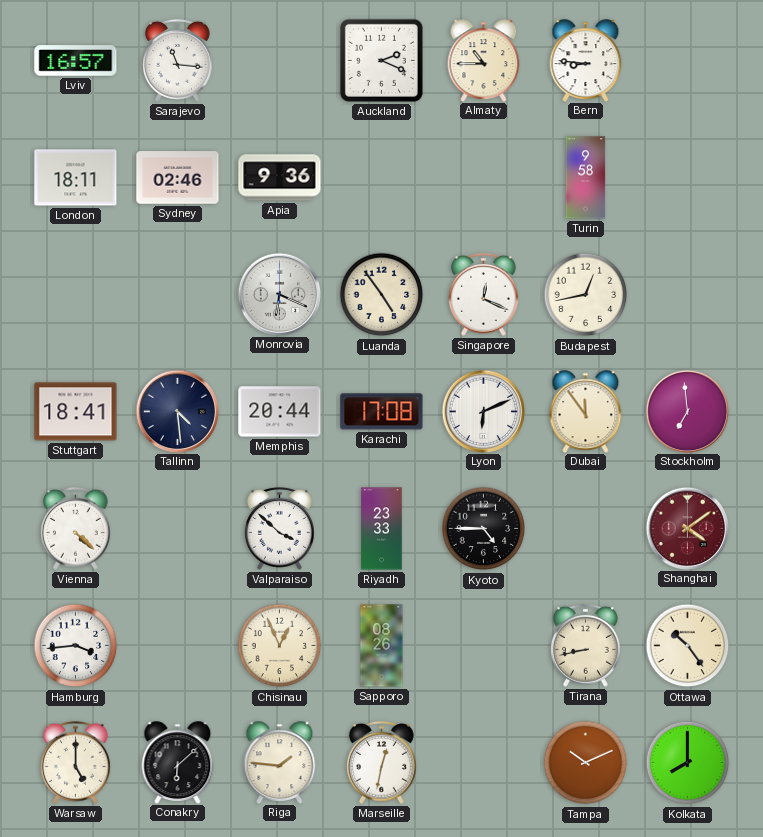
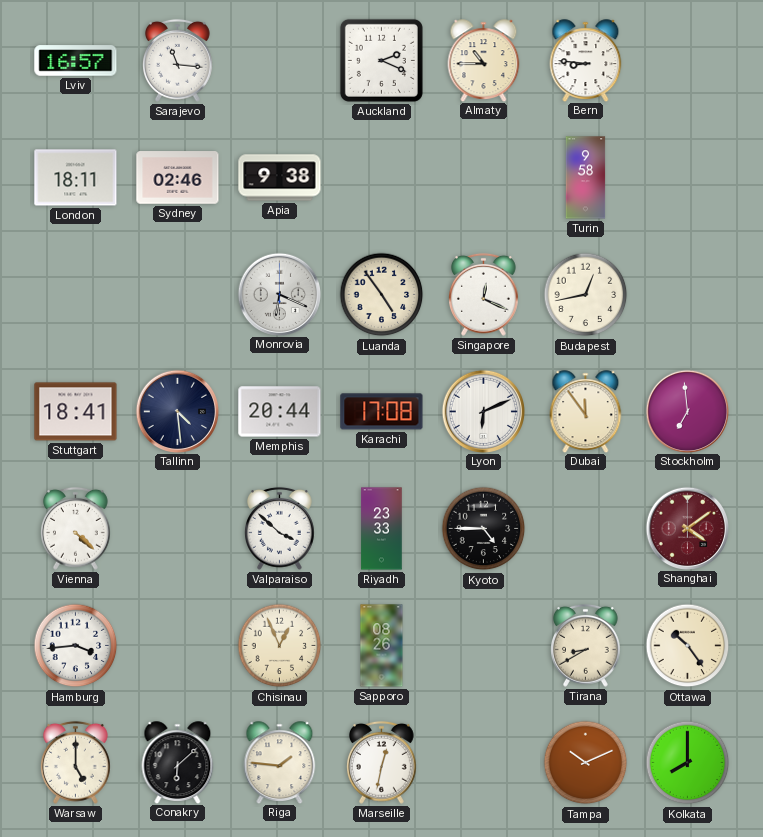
Apia: 9:36 -> 9:38
Tirana: 8:43 -> 8:40
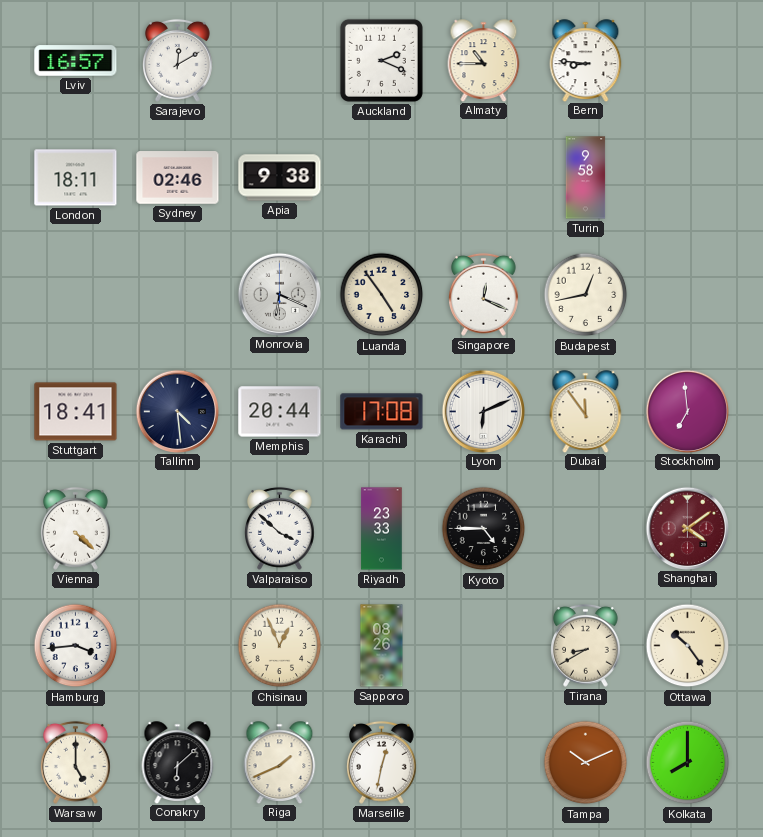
Sarajevo: 11:16 -> 12:10
Riga: 1:46 -> 1:41
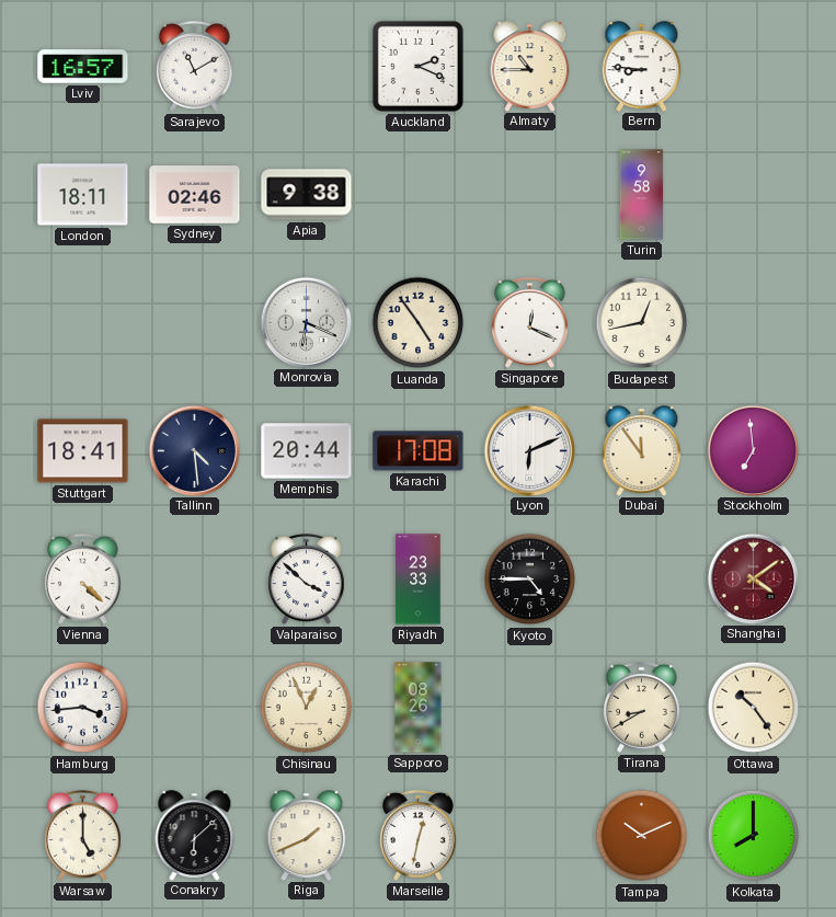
Sarajevo: 12:10 -> 11:10
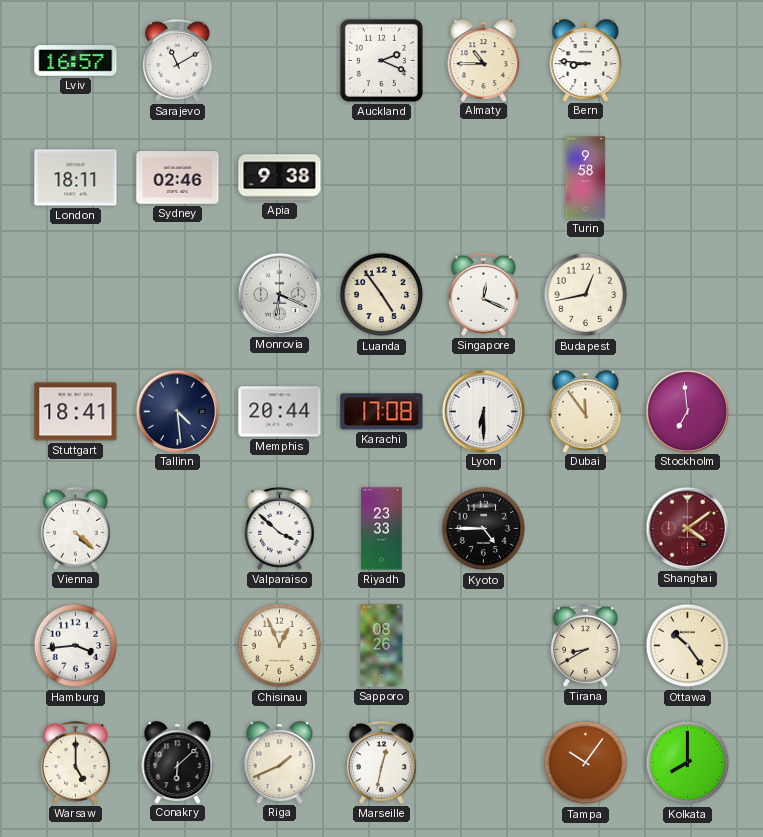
Lyon: 6:11 -> 6:30
Tampa: 10:11 -> 10:06
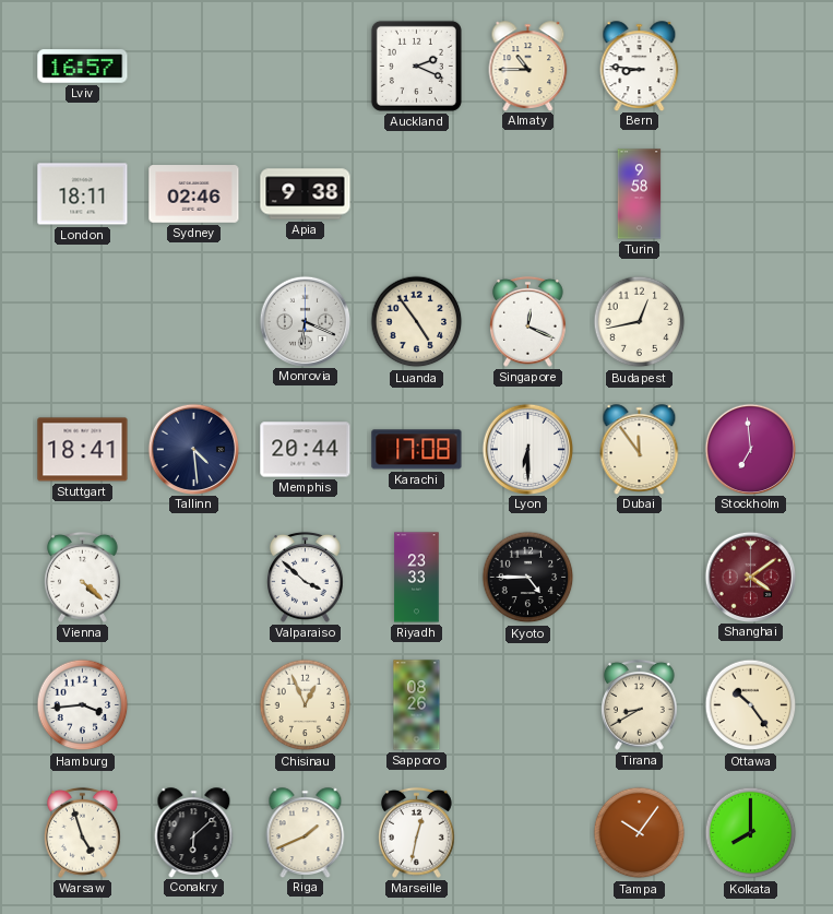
Sarajevo: 11:10 -> none
Warsaw: 5:00 -> 4:57
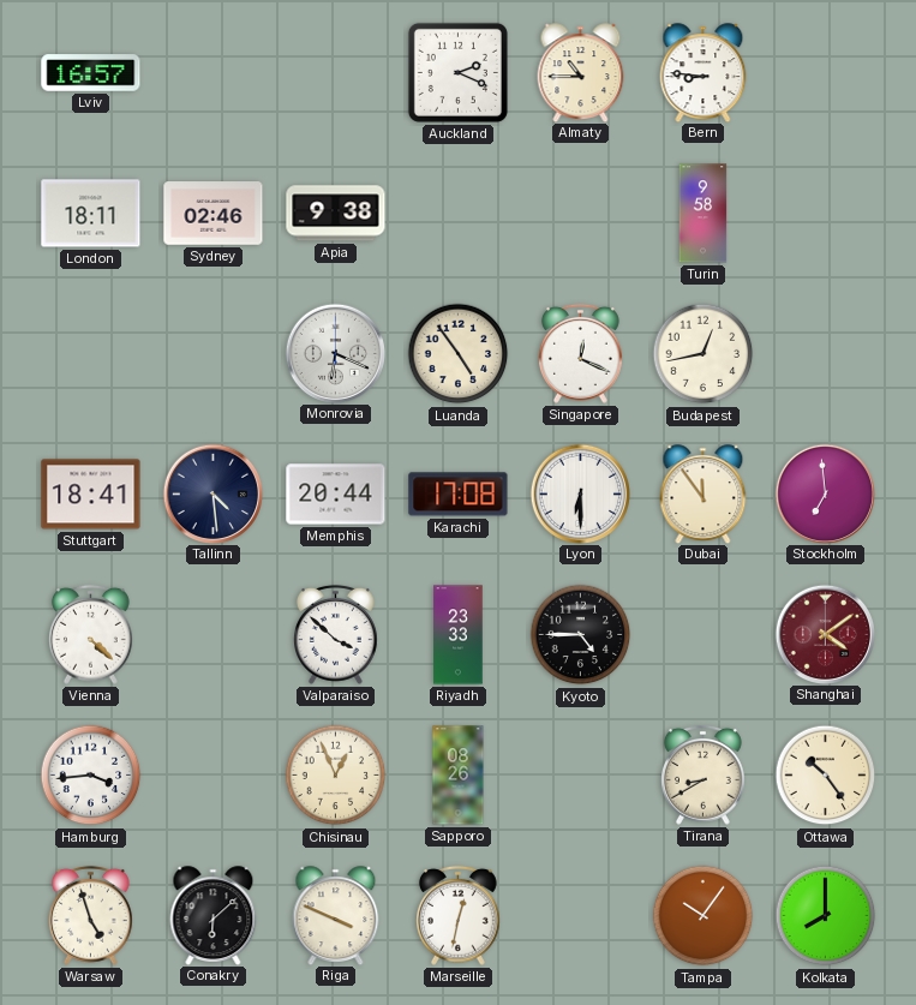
Riga: 1:41 -> 3:49
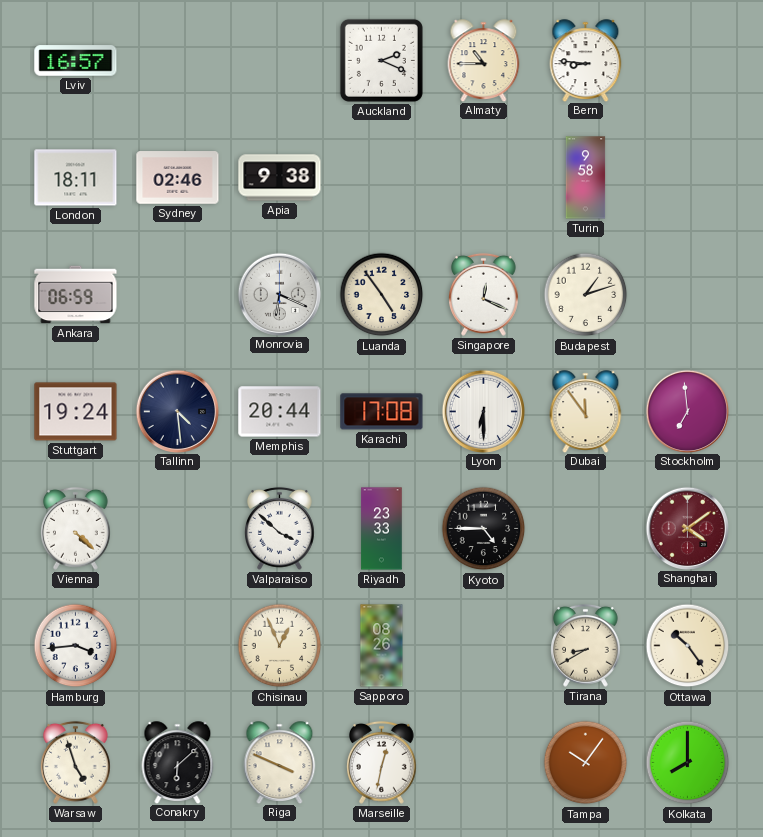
Ankara: none -> 06:59
Budapest: 12:43 -> 1:12
Stuttgart: 18:41 -> 19:24
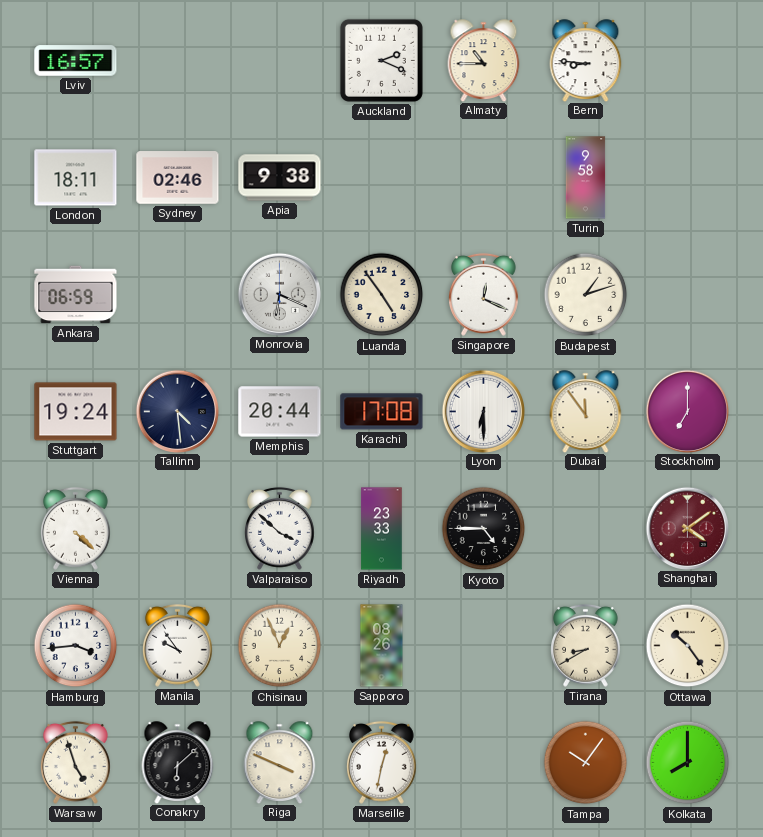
Stockholm: 6:59 -> 7:00
Manila: none -> 9:54
